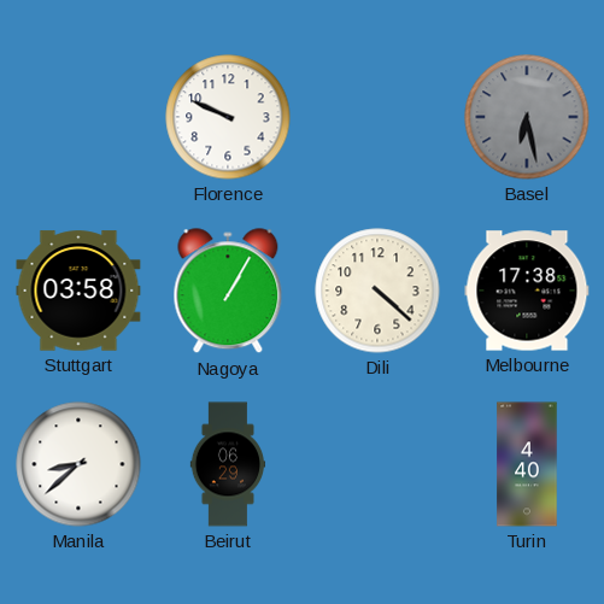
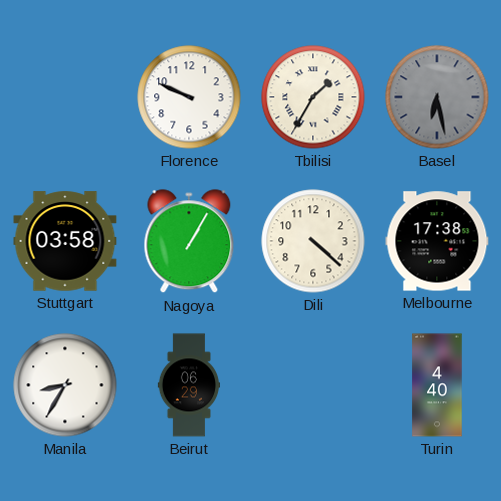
Tbilisi: none -> 1:35
Manila: 8:38 -> 8:35
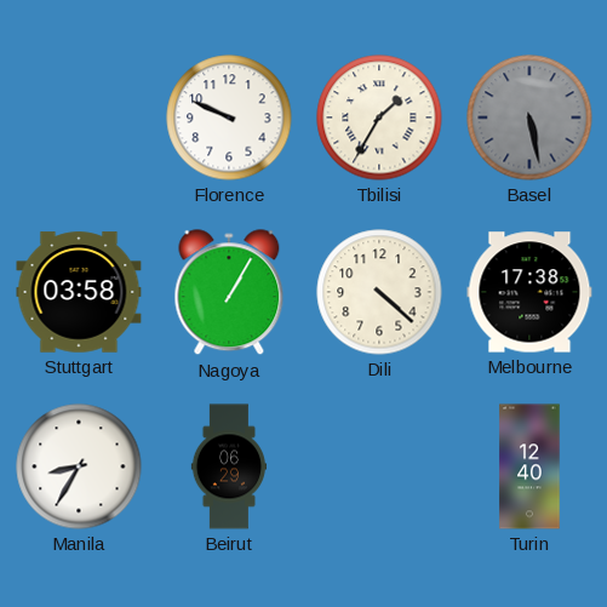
Basel: 6:28 -> 5:28
Turin: 4:40 -> 12:40
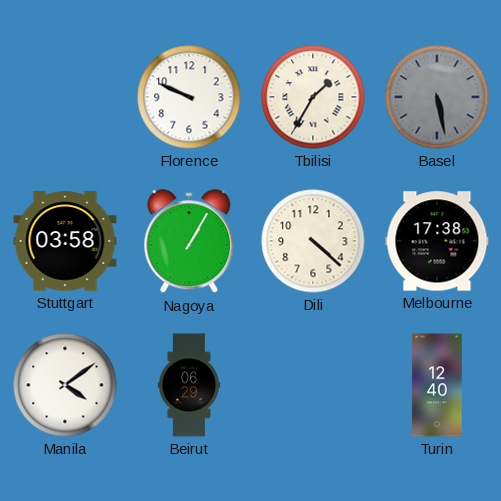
Manila: 8:35 -> 4:09
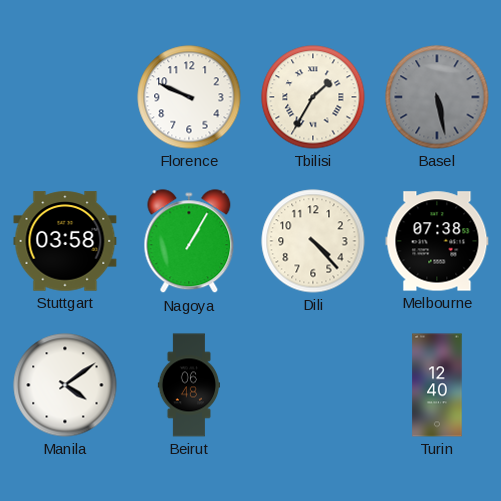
Dili: 4:22 -> 4:23
Melbourne: 17:38 -> 07:38
Beirut: 06:29 -> 06:48
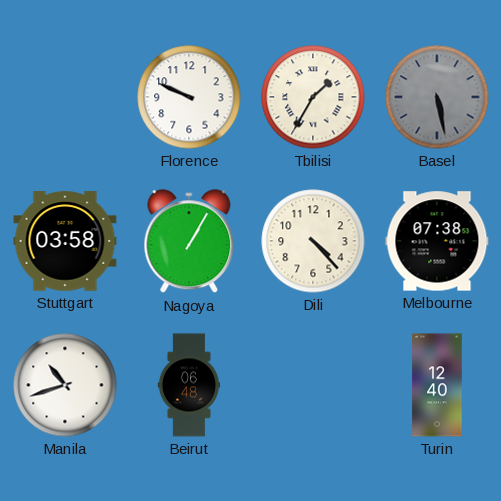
Manila: 4:09 -> 10:42
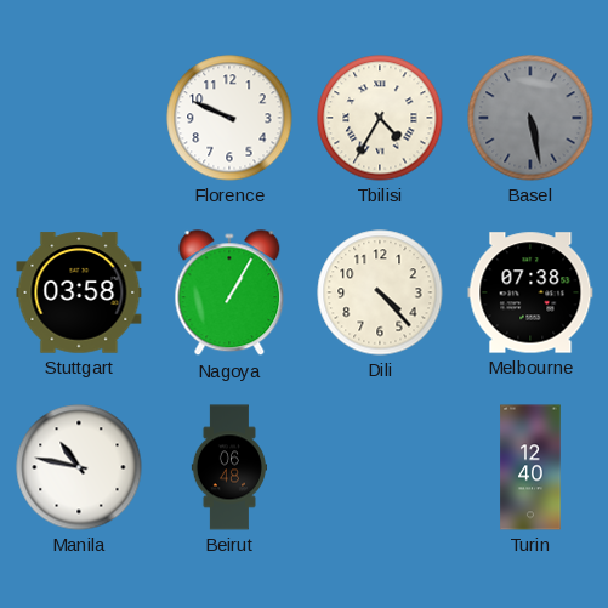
Tbilisi: 1:35 -> 4:35
Manila: 10:42 -> 10:47
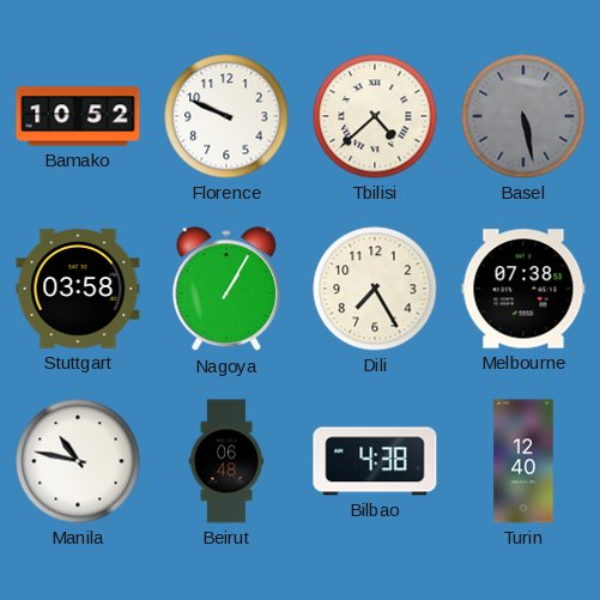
Bamako: none -> 10:52
Tbilisi: 4:35 -> 4:38
Dili: 4:23 -> 7:25
Bilbao: none -> 4:38
